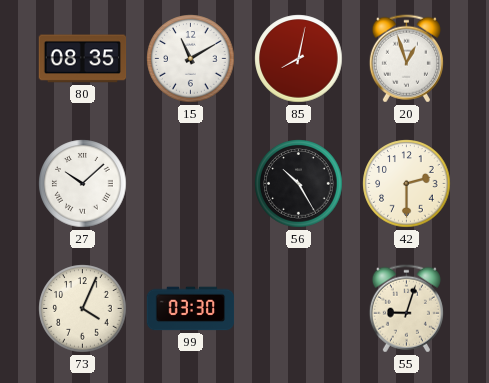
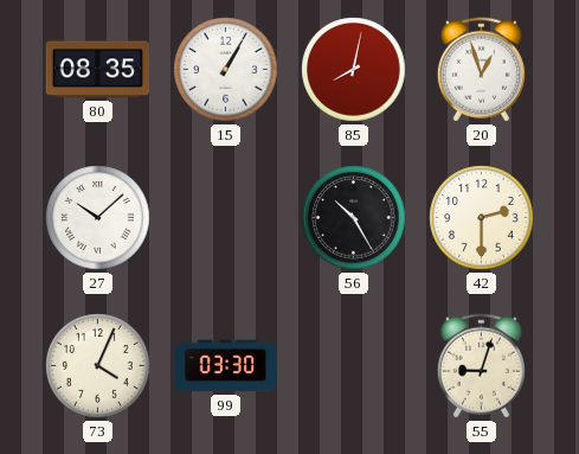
15: 11:10 -> 1:05
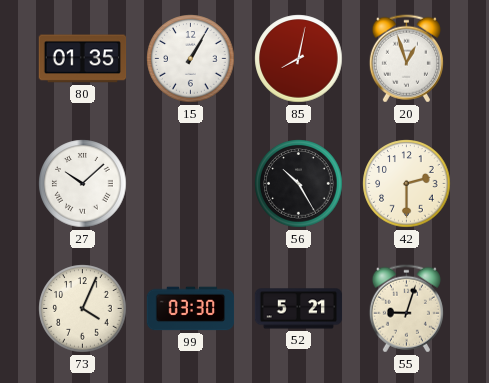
80: 08:35 -> 01:35
52: none -> 5:21
